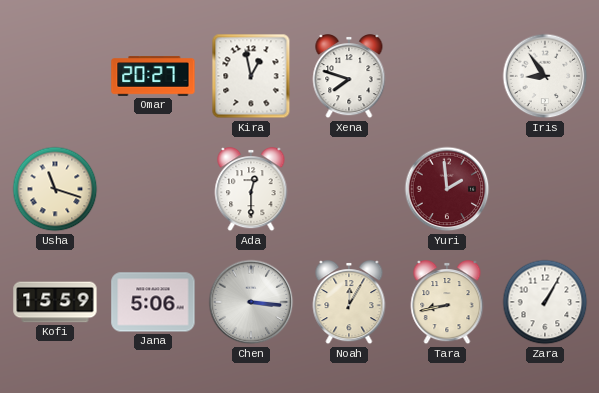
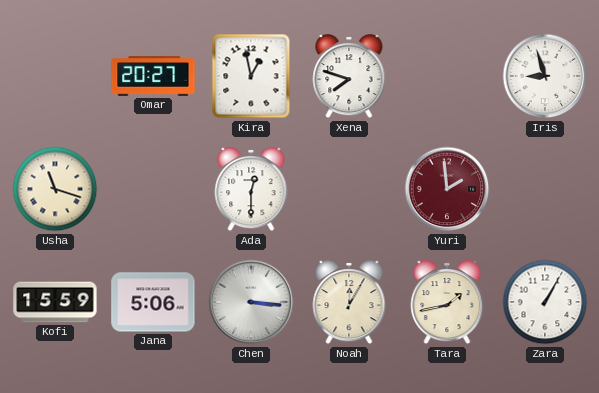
Iris: 8:54 -> 8:57
Tara: 8:43 -> 1:43
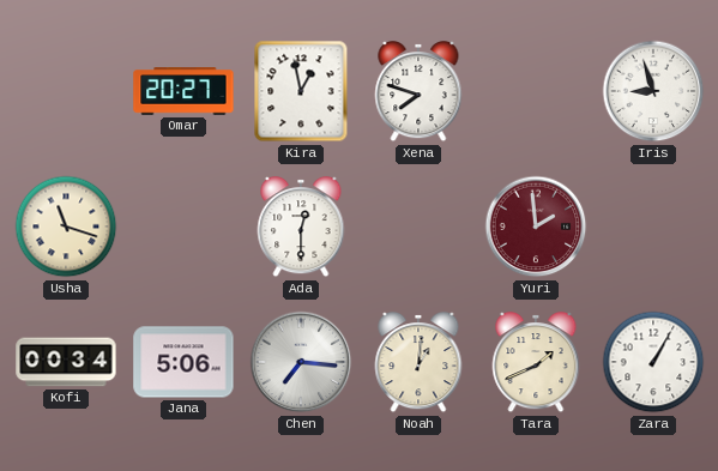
Kofi: 15:59 -> 00:34
Chen: 3:16 -> 7:16
Noah: 12:05 -> 1:01
Tara: 1:43 -> 1:41
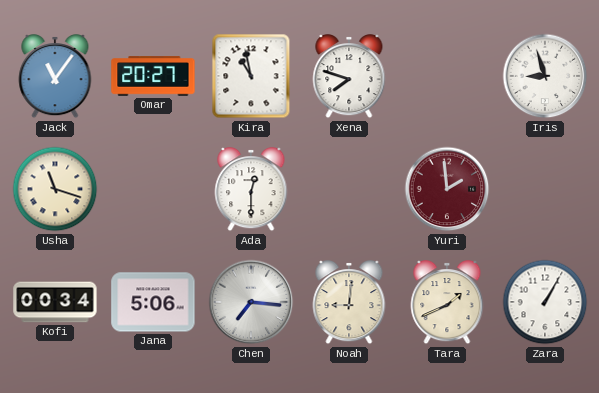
Jack: none -> 11:06
Kira: 12:58 -> 10:58
Noah: 1:01 -> 9:01
